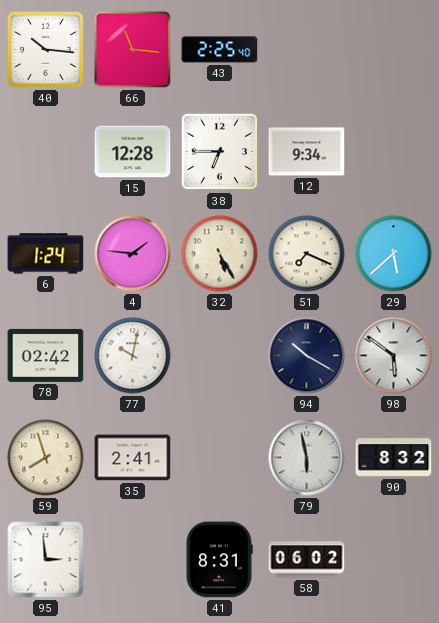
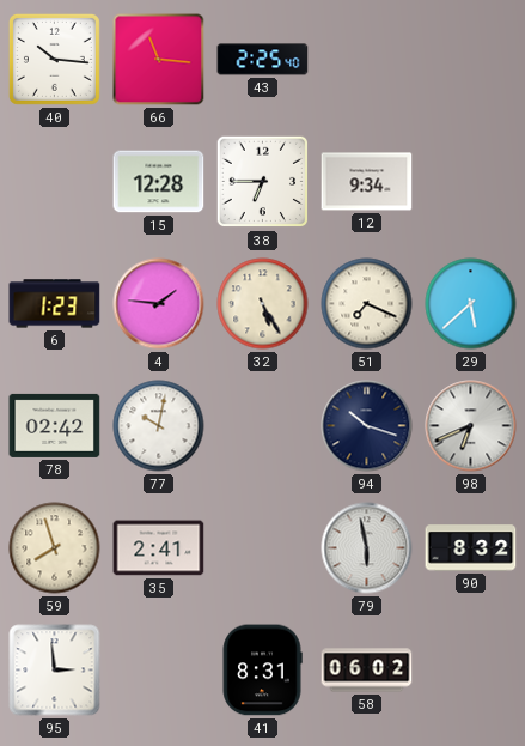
6: 1:24 -> 1:23
94: 10:20 -> 10:18
98: 5:51 -> 6:41
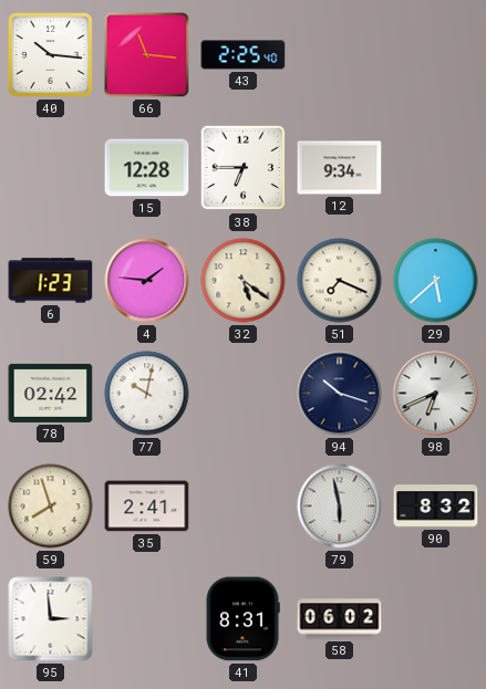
32: 5:25 -> 5:21
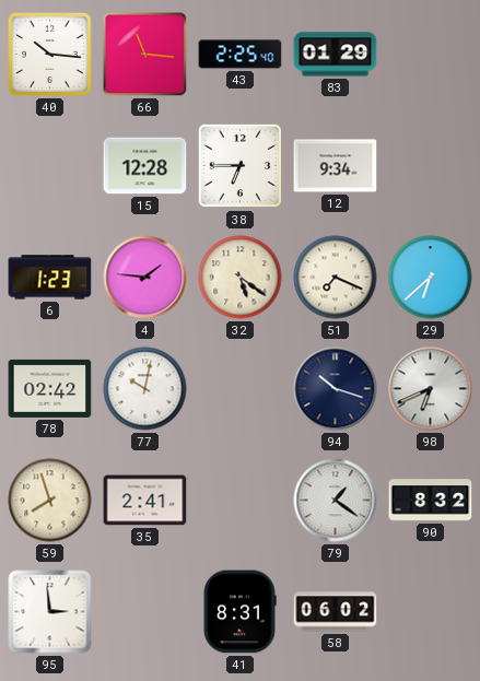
83: none -> 01:29
29: 5:38 -> 6:38
79: 5:58 -> 1:21
